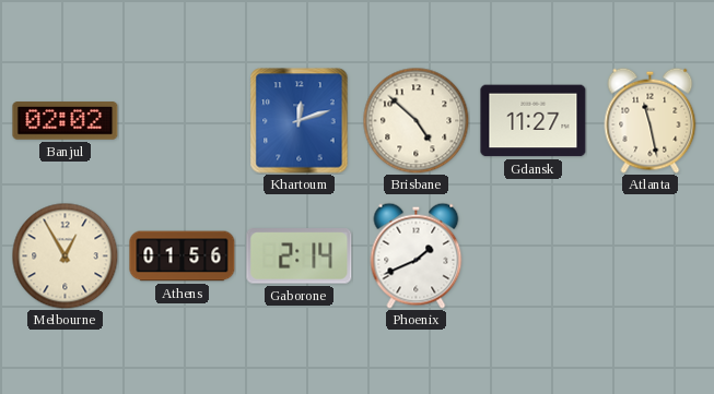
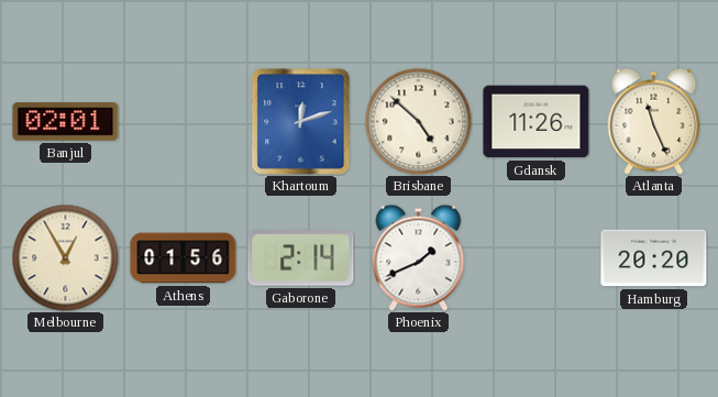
Banjul: 02:02 -> 02:01
Gdansk: 11:27 -> 11:26
Atlanta: 11:28 -> 11:26
Hamburg: none -> 20:20
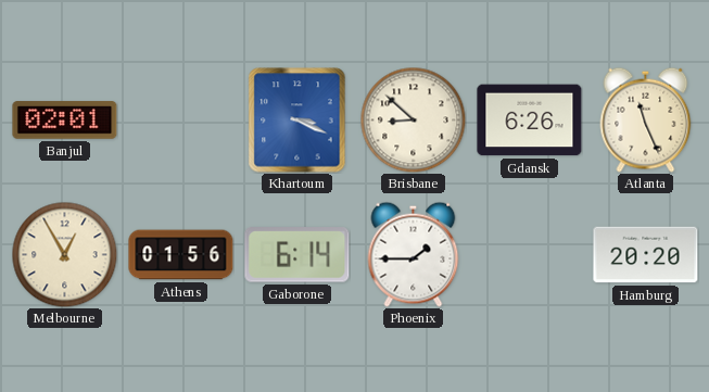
Khartoum: 12:12 -> 3:19
Brisbane: 4:52 -> 8:52
Gdansk: 11:26 -> 6:26
Gaborone: 2:14 -> 6:14
Phoenix: 1:41 -> 1:45
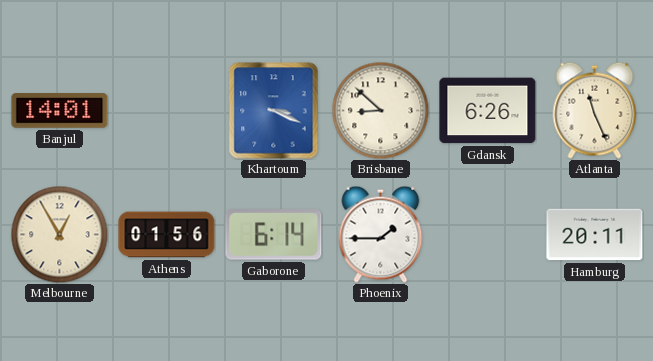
Banjul: 02:01 -> 14:01
Hamburg: 20:20 -> 20:11
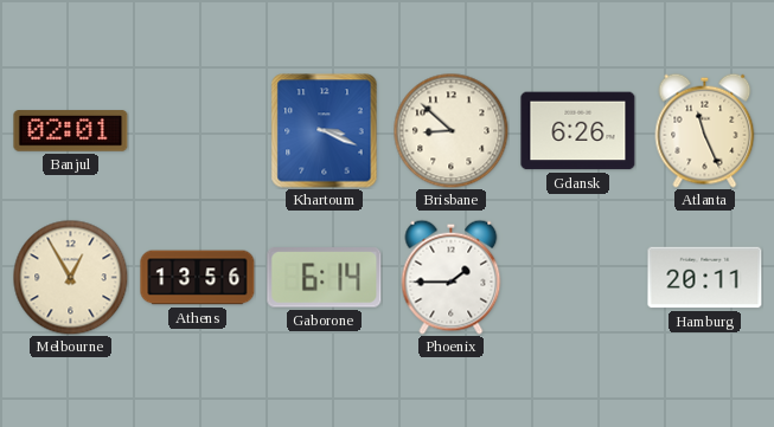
Banjul: 14:01 -> 02:01
Athens: 01:56 -> 13:56
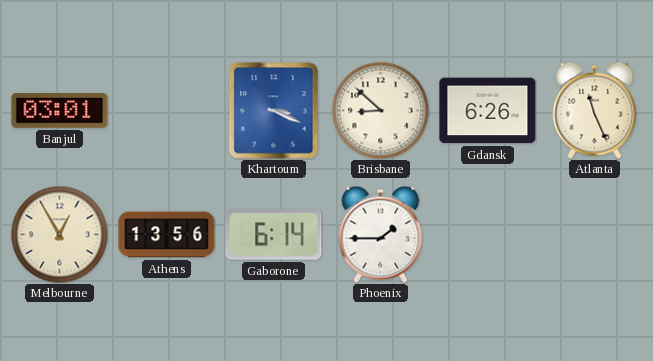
Banjul: 02:01 -> 03:01
Hamburg: 20:11 -> none
